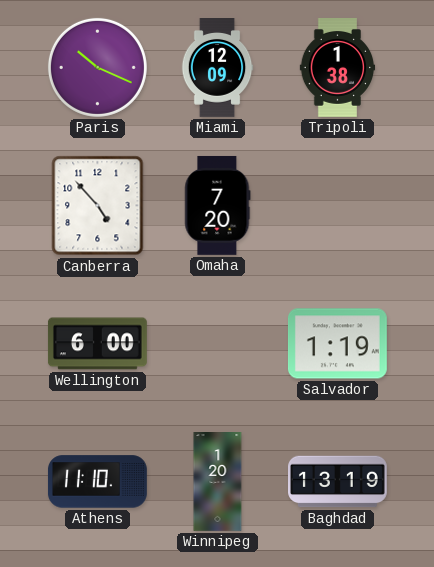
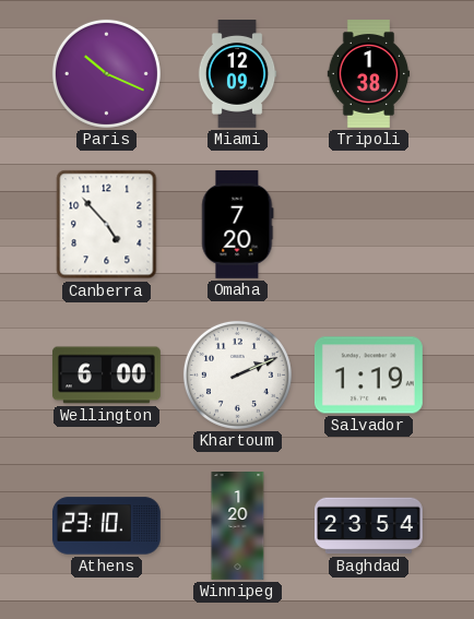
Khartoum: none -> 2:11
Athens: 11:10 -> 23:10
Baghdad: 13:19 -> 23:54
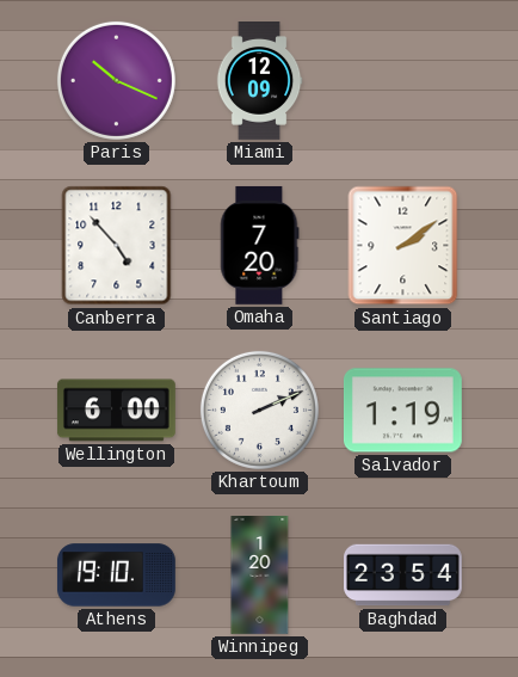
Tripoli: 1:38 -> none
Santiago: none -> 2:09
Athens: 23:10 -> 19:10
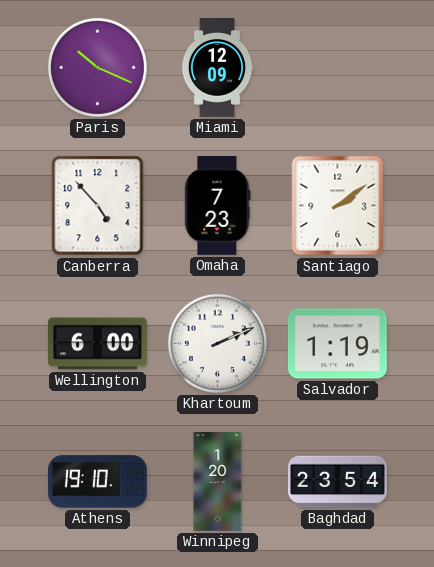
Omaha: 7:20 -> 7:23
